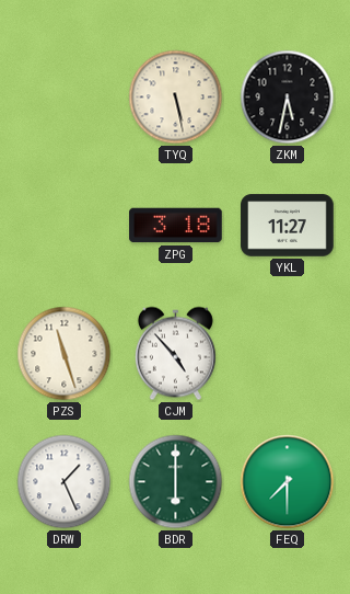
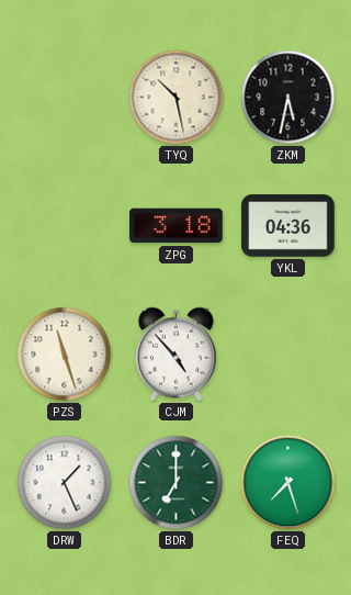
TYQ: 5:28 -> 10:28
YKL: 11:27 -> 04:36
BDR: 6:00 -> 7:00
FEQ: 7:30 -> 7:27
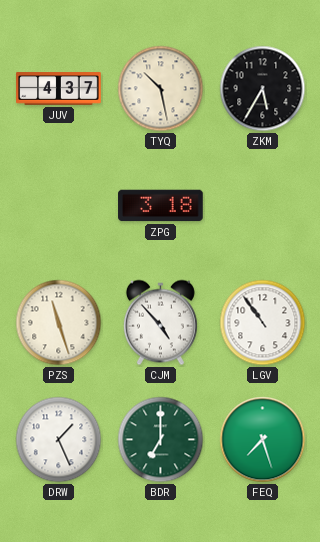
JUV: none -> 4:37
ZKM: 5:32 -> 5:35
YKL: 04:36 -> none
LGV: none -> 10:54
